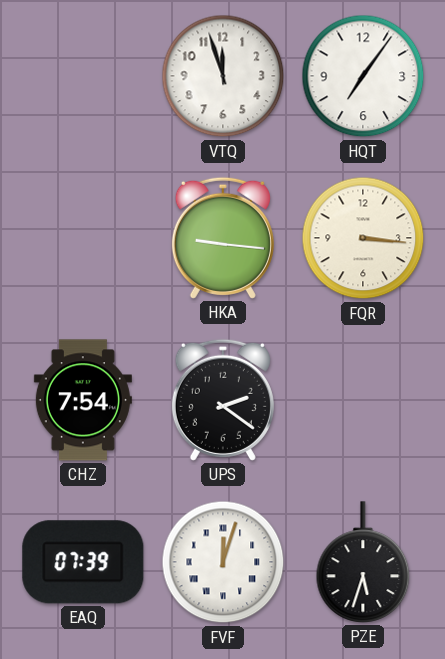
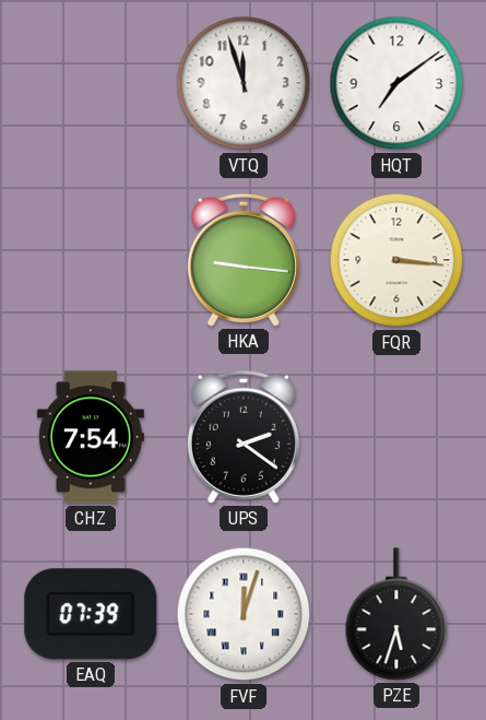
HQT: 7:06 -> 7:09
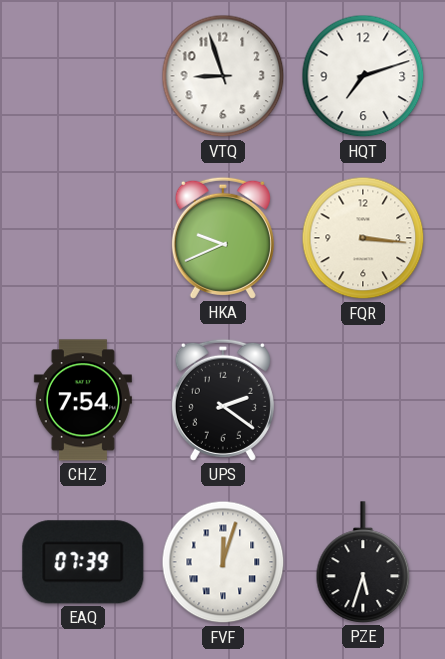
VTQ: 11:57 -> 8:57
HQT: 7:09 -> 7:12
HKA: 9:16 -> 9:41
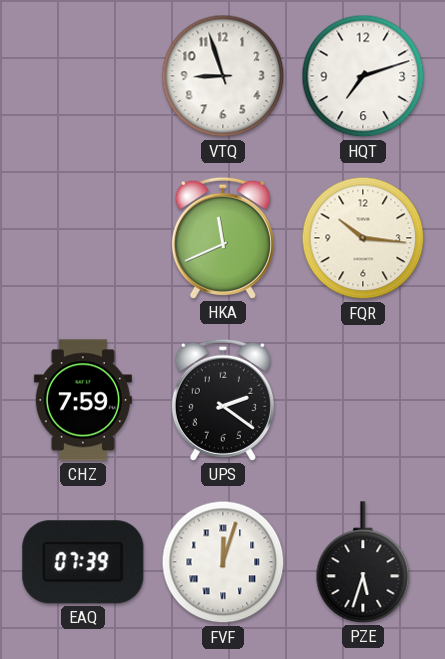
HKA: 9:41 -> 11:41
FQR: 3:16 -> 10:16
CHZ: 7:54 -> 7:59
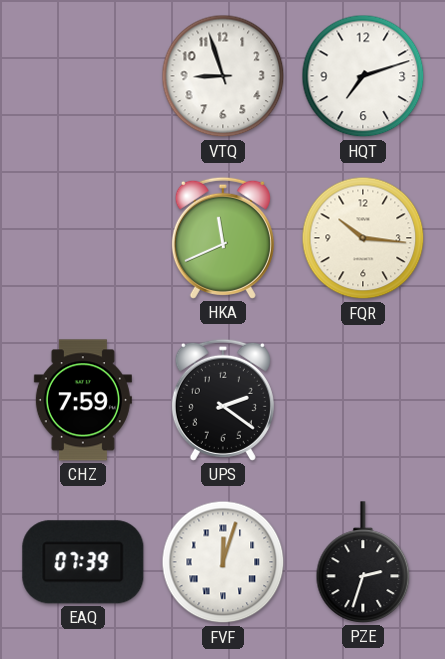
PZE: 5:33 -> 2:33
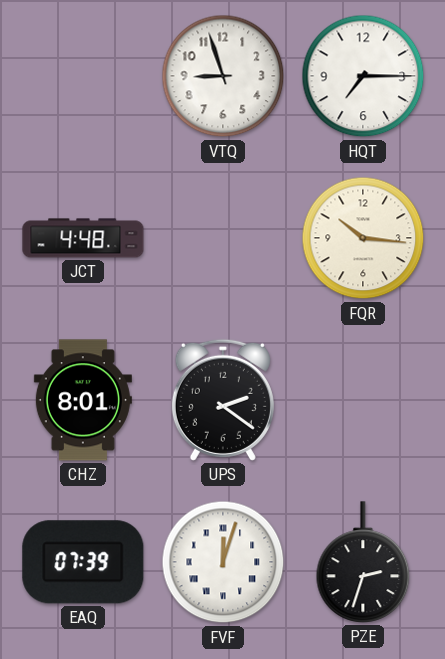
HQT: 7:12 -> 7:15
JCT: none -> 4:48
HKA: 11:41 -> none
CHZ: 7:59 -> 8:01
